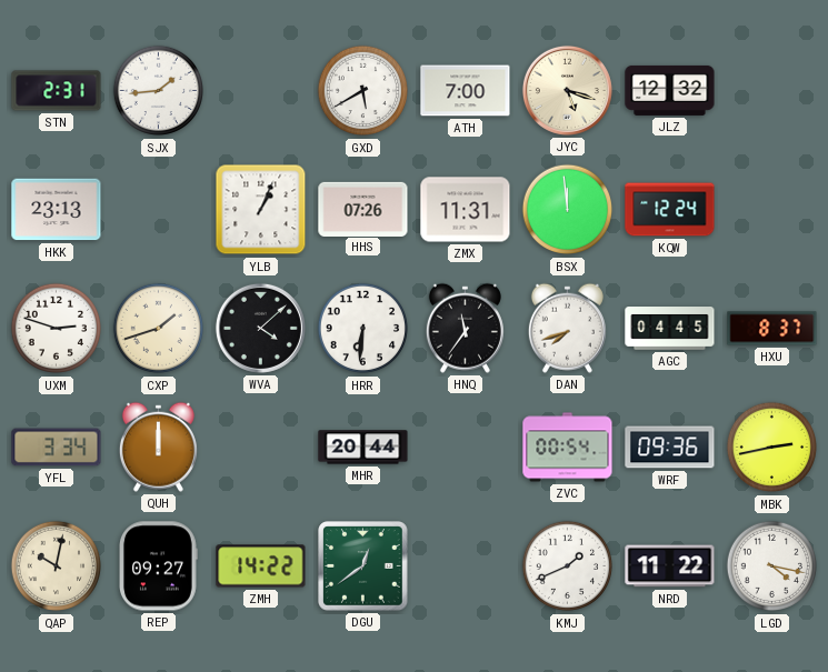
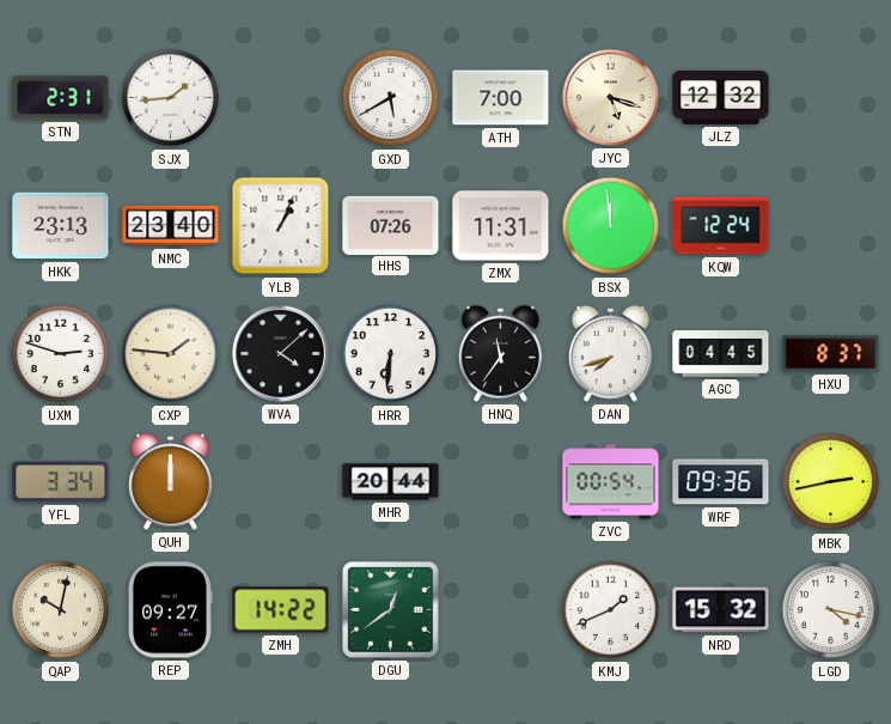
NMC: none -> 23:40
CXP: 1:42 -> 1:46
NRD: 11:22 -> 15:32
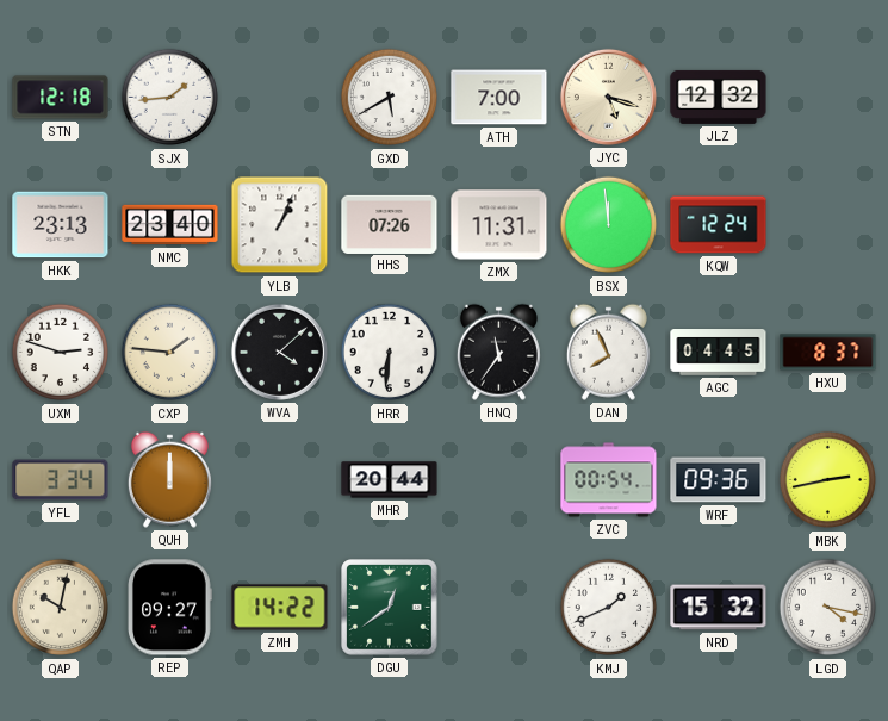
STN: 2:31 -> 12:18
DAN: 7:42 -> 7:56
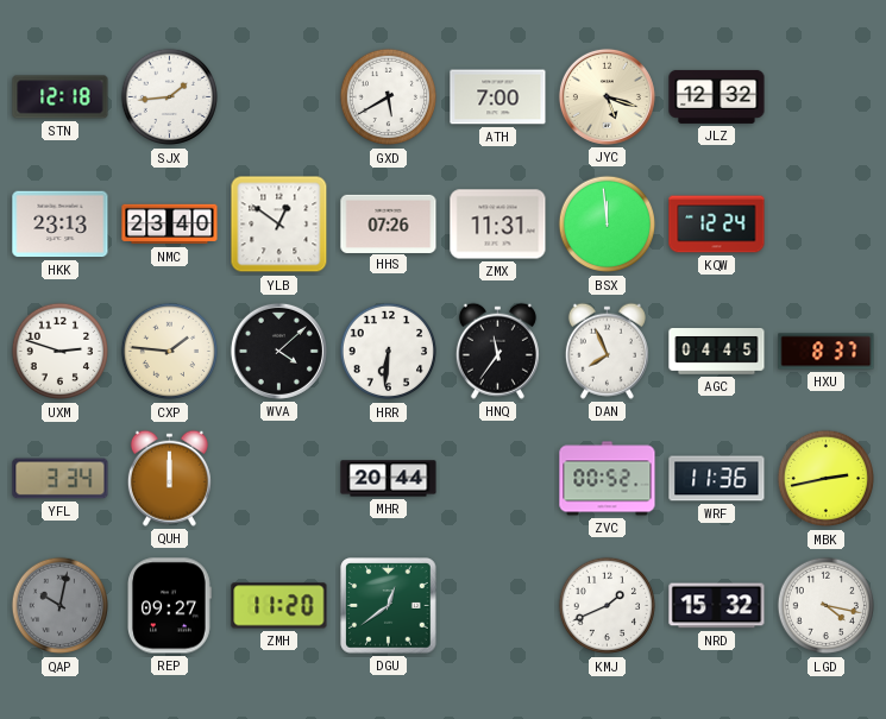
YLB: 1:04 -> 12:51
ZVC: 00:54 -> 00:52
WRF: 09:36 -> 11:36
QAP dial: cream -> grey
ZMH: 14:22 -> 11:20
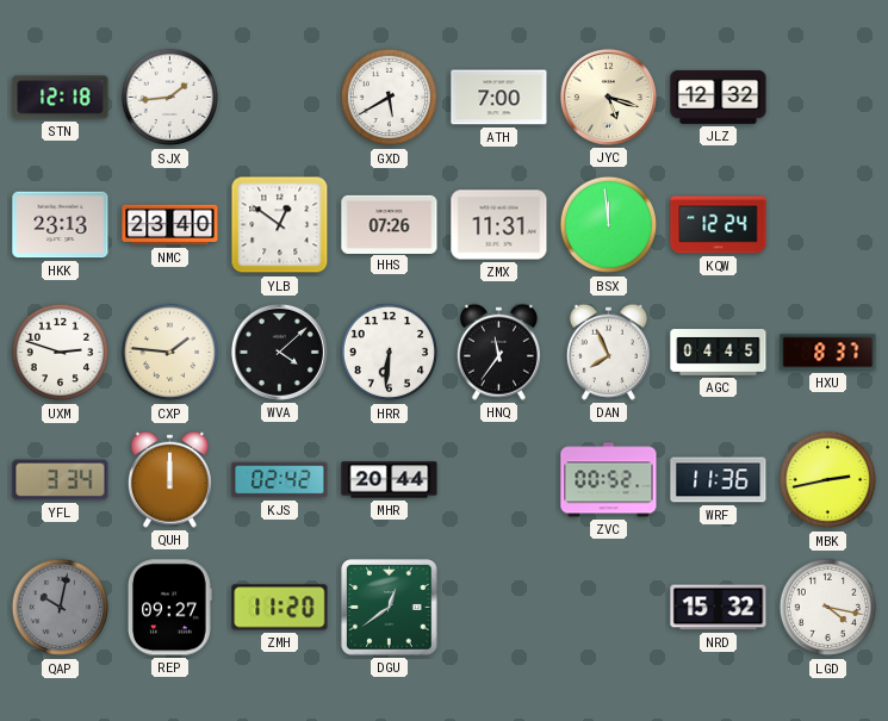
KJS: none -> 02:42
KMJ: 1:41 -> none
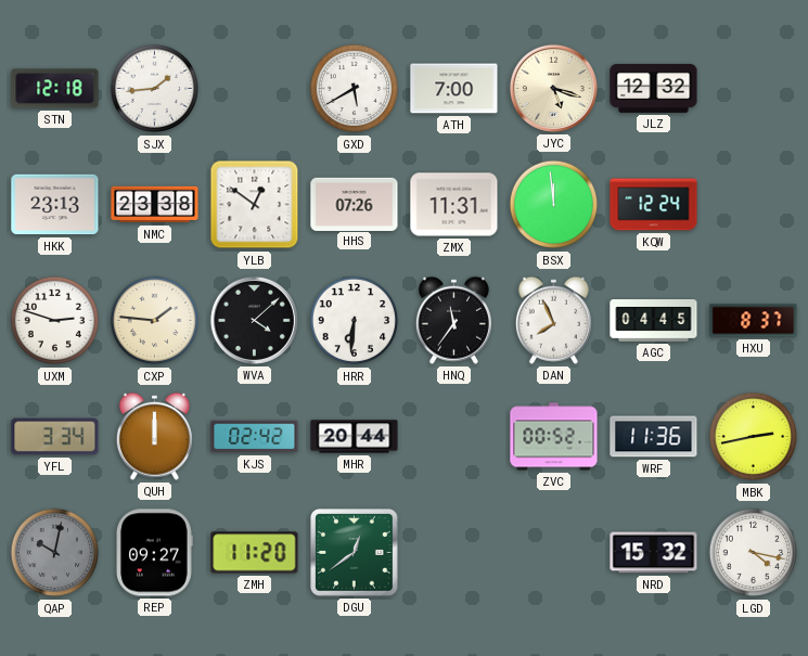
NMC: 23:40 -> 23:38
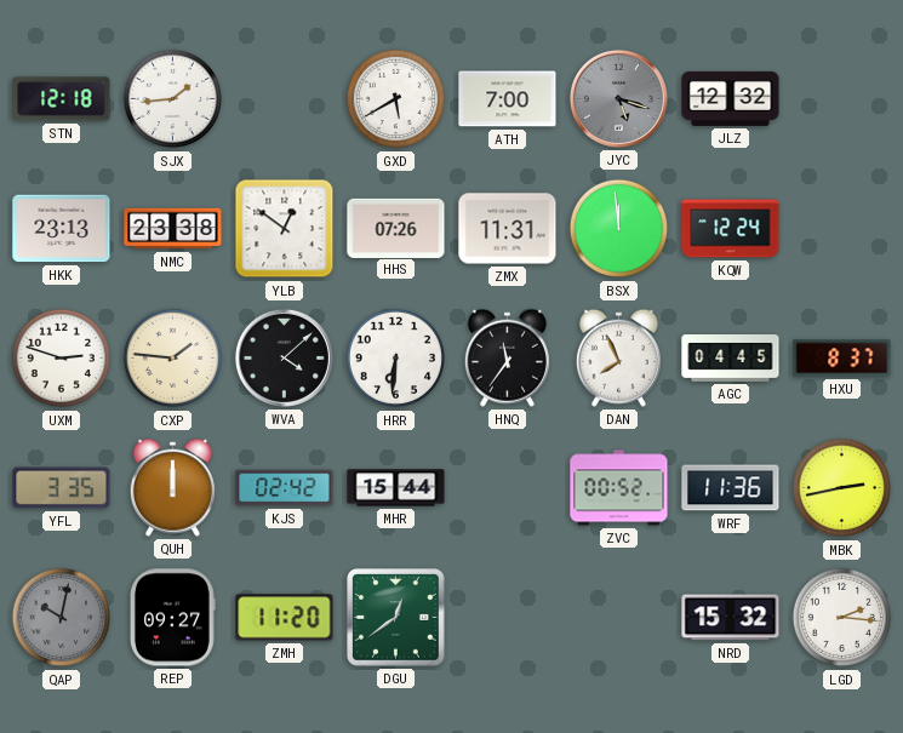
JYC dial: cream -> grey
YFL: 3:34 -> 3:35
MHR: 20:44 -> 15:44
LGD: 4:17 -> 2:16
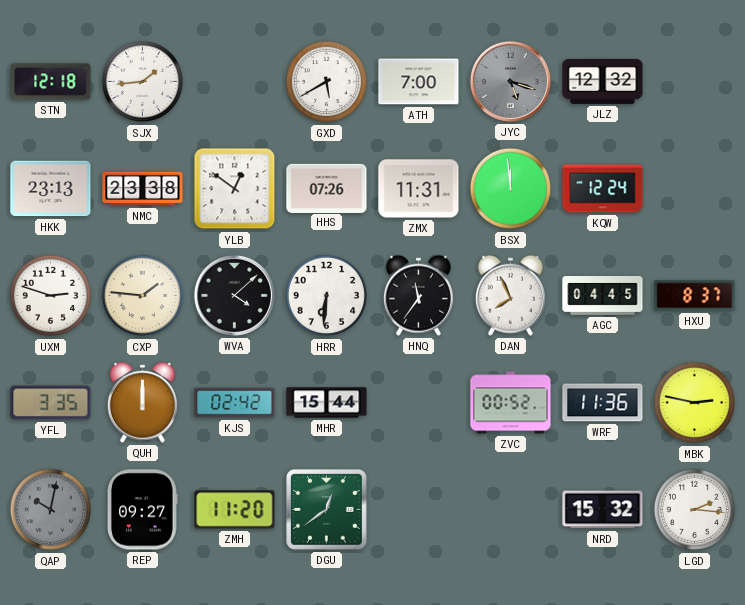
MBK: 2:43 -> 2:47
